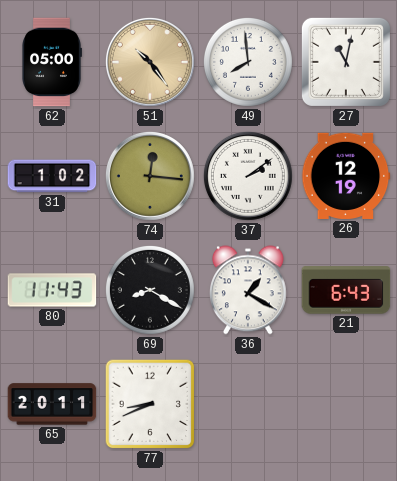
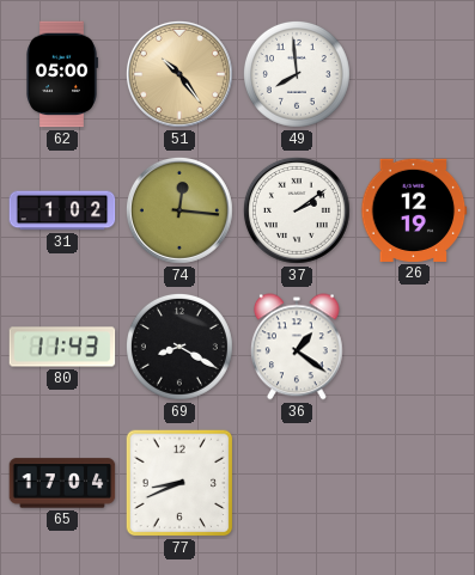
27: 11:02 -> none
36: 1:20 -> 1:21
21: 6:43 -> none
65: 20:11 -> 17:04
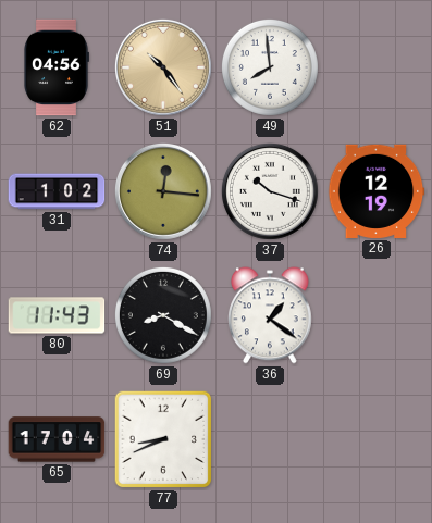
62: 05:00 -> 04:56
37: 2:09 -> 10:18
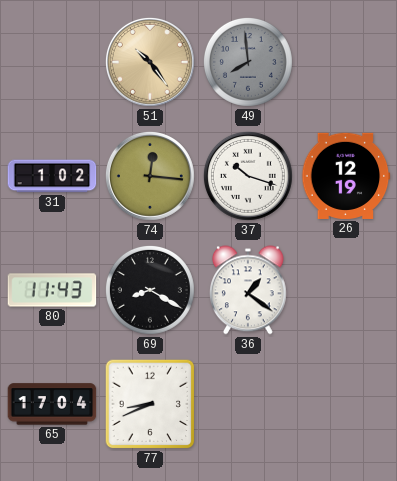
62: 04:56 -> none
49 dial: white -> grey
